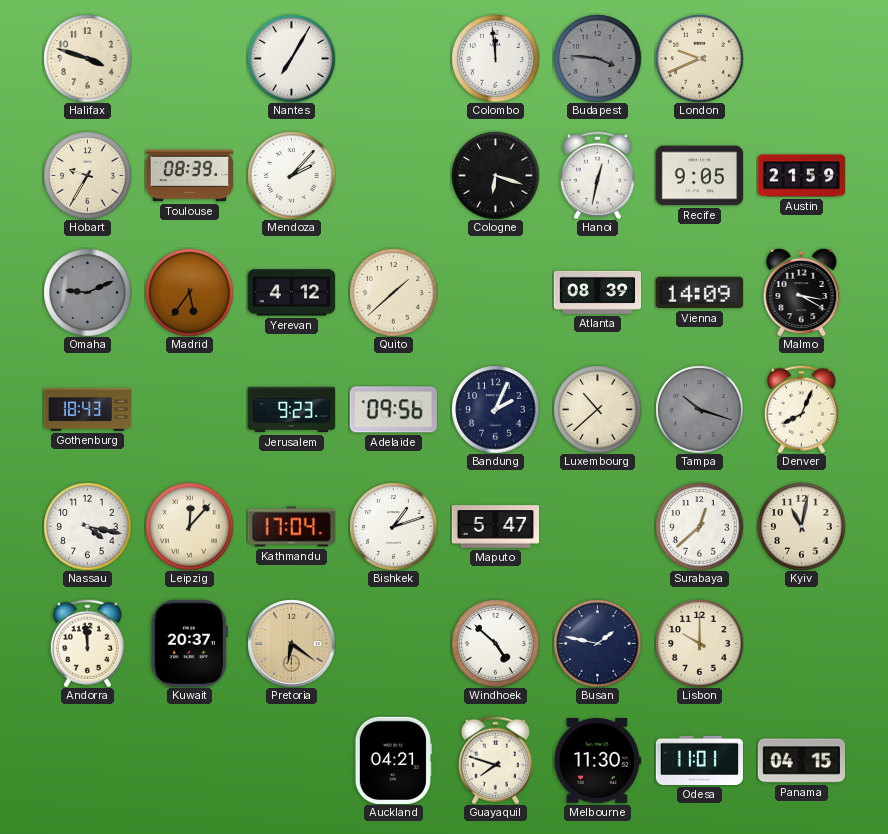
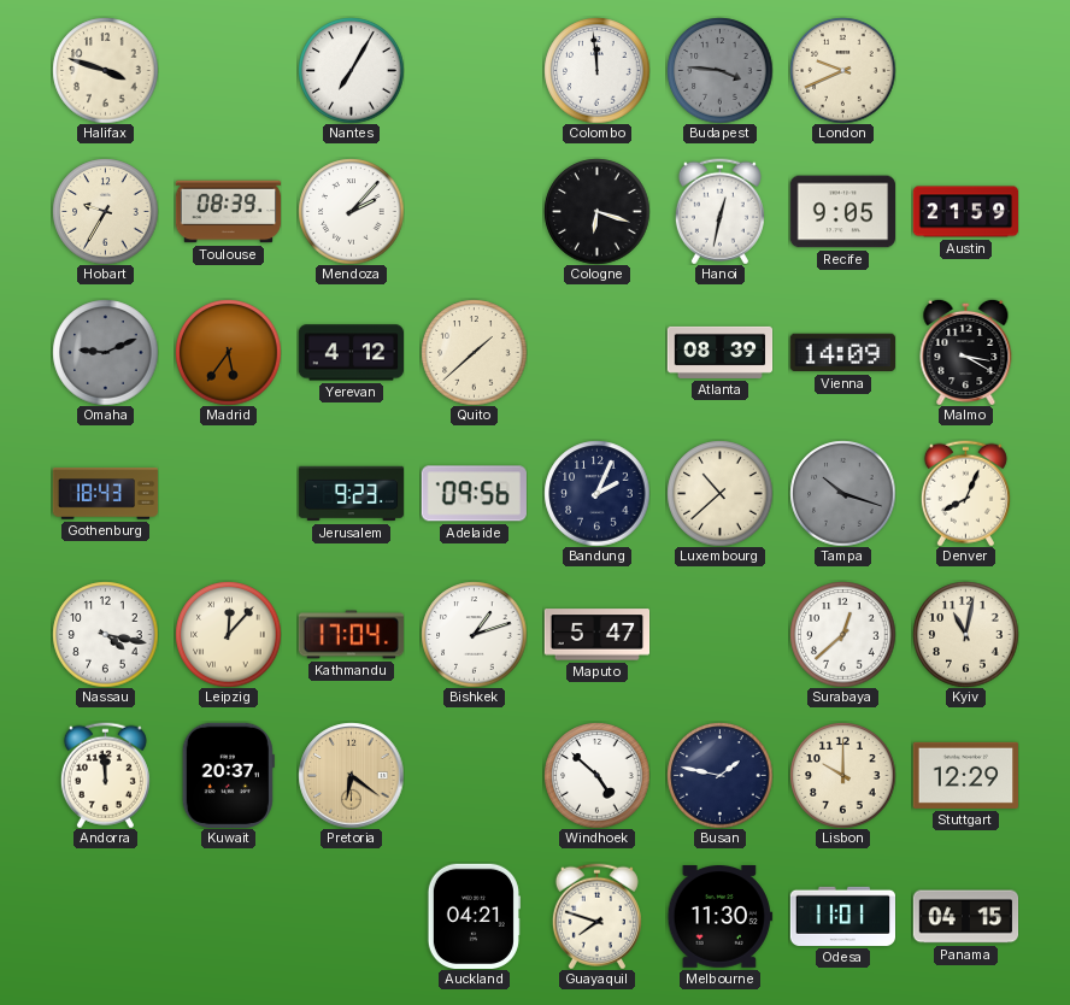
Stuttgart: none -> 12:29
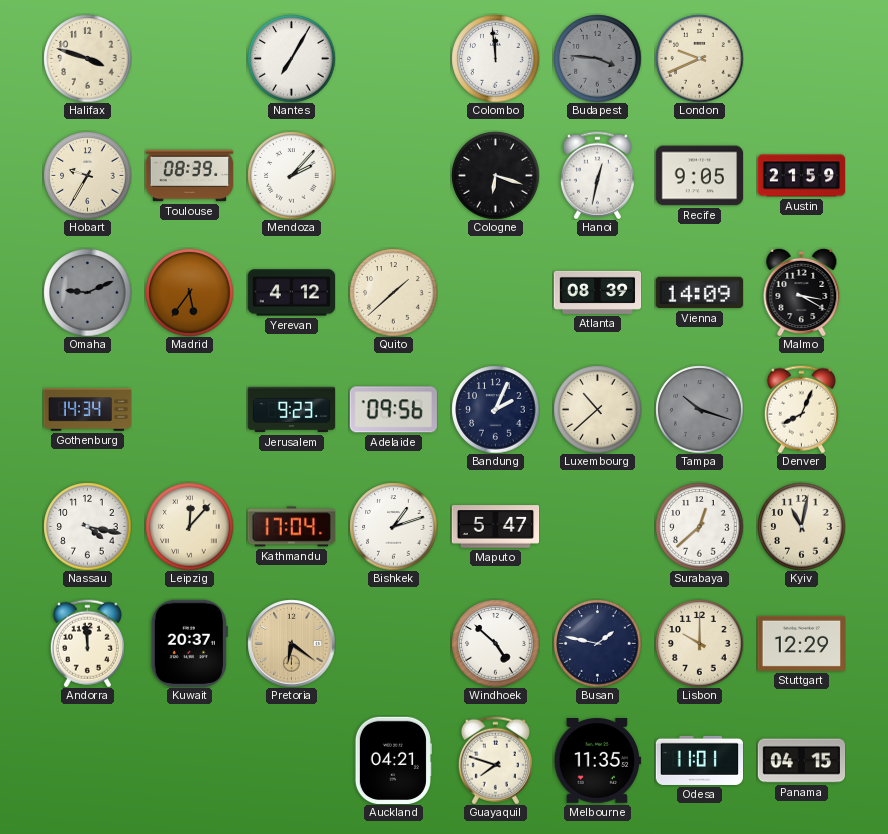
Gothenburg: 18:43 -> 14:34
Melbourne: 11:30 -> 11:35
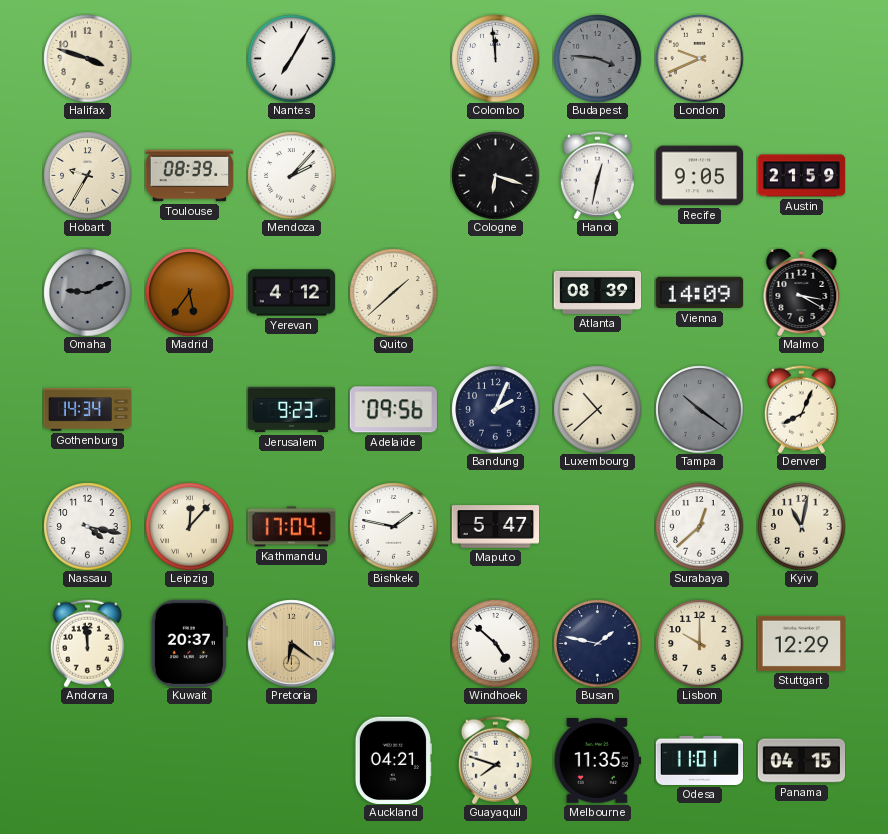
Tampa: 10:18 -> 10:21
Bishkek: 1:12 -> 1:47
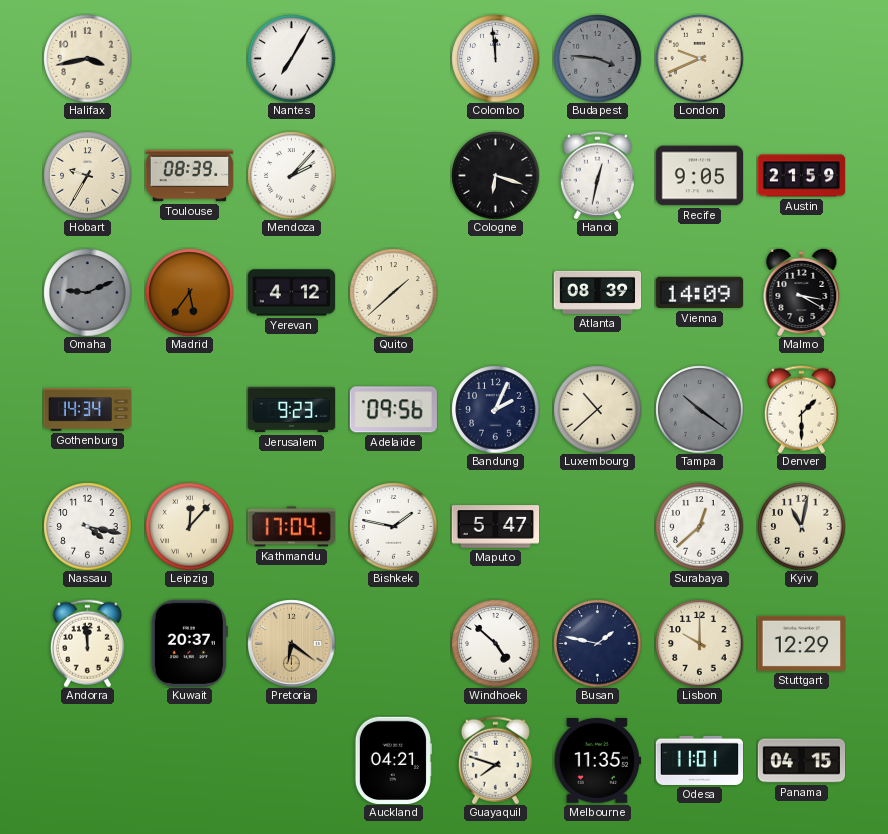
Halifax: 3:48 -> 3:43
Denver: 8:04 -> 1:30
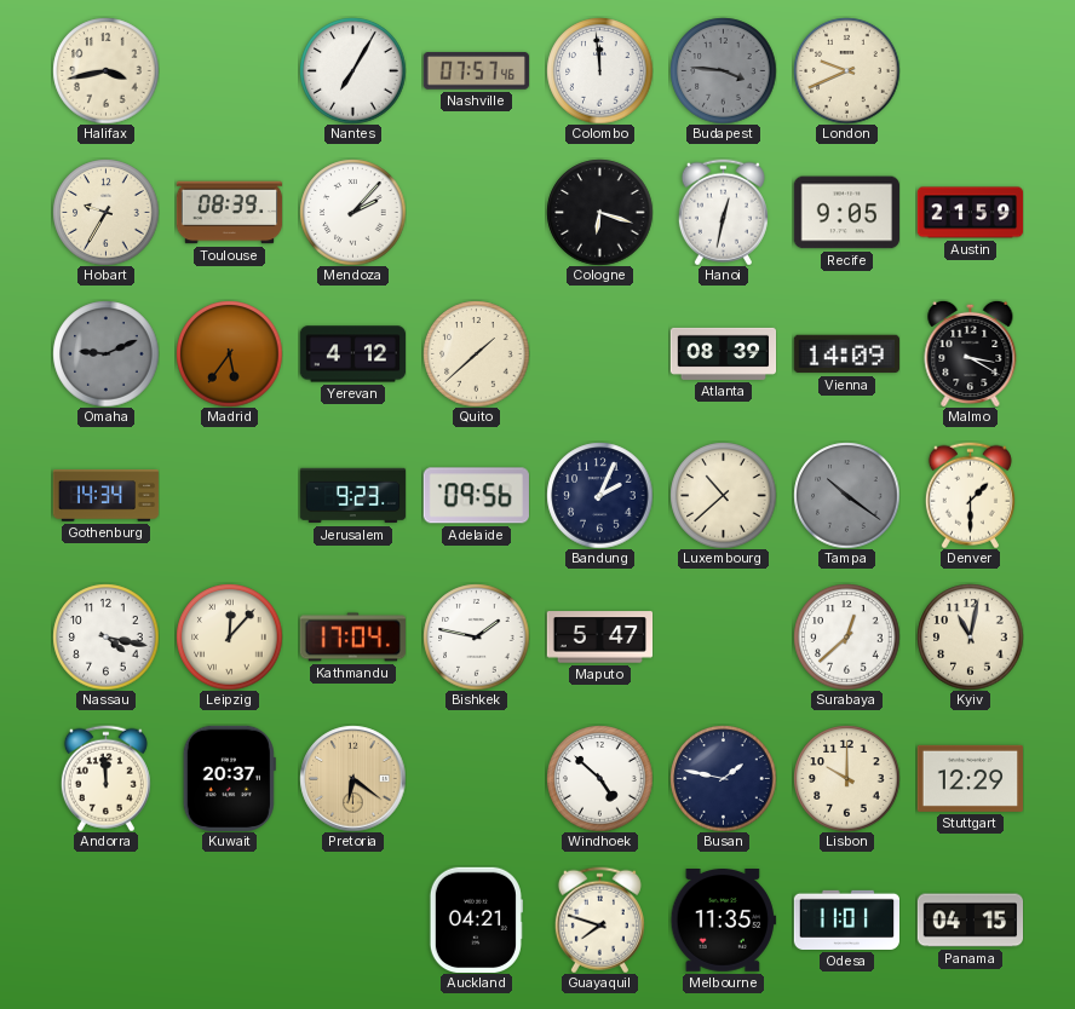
Nashville: none -> 07:57
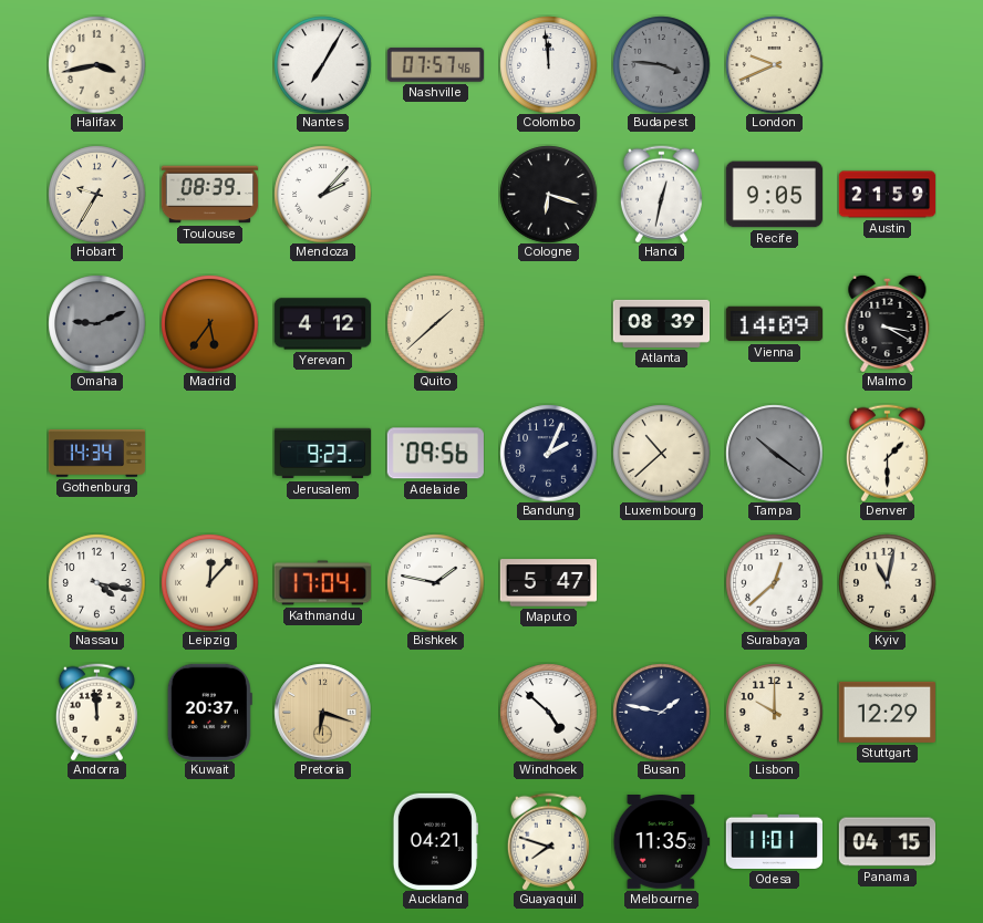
Pretoria: 6:21 -> 6:18
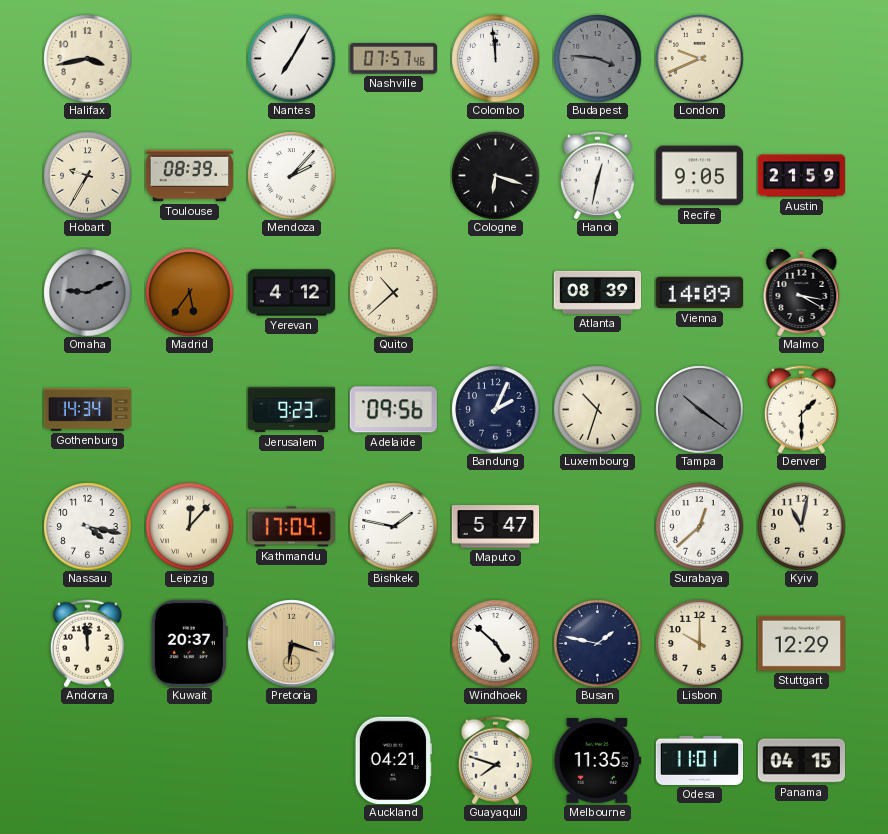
Quito: 1:38 -> 10:38
Luxembourg: 10:38 -> 10:33
